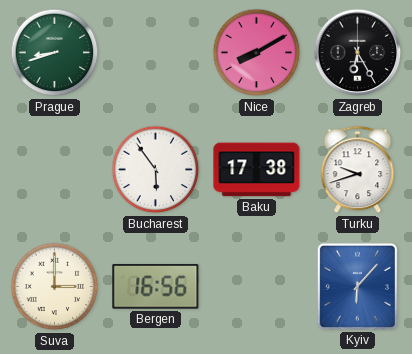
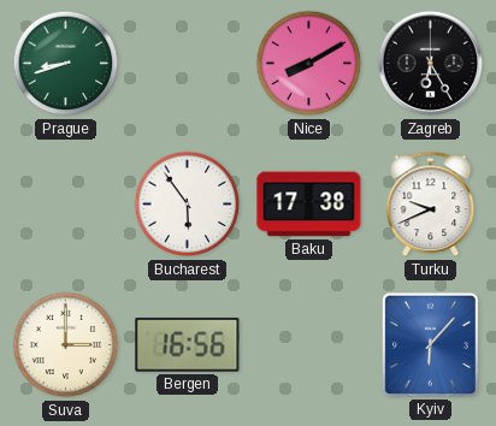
Turku: 9:42 -> 9:41
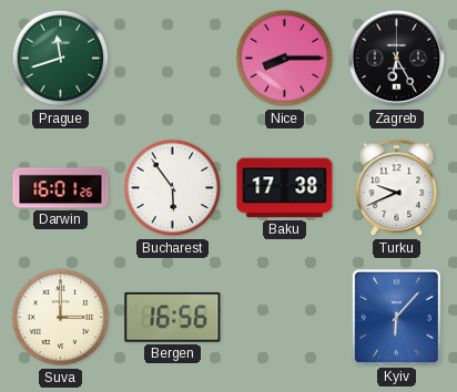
Prague: 8:42 -> 11:42
Nice: 8:10 -> 8:15
Darwin: none -> 16:01
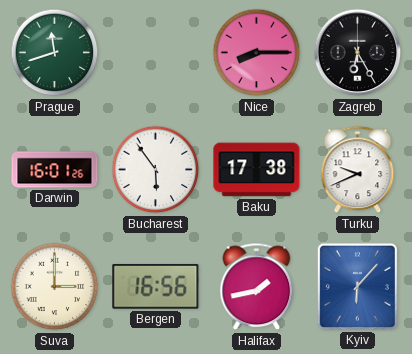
Halifax: none -> 1:43
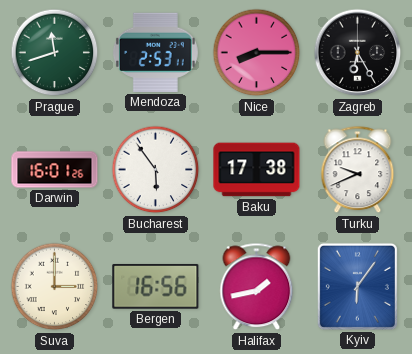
Mendoza: none -> 2:53
Kyiv: 6:07 -> 6:06
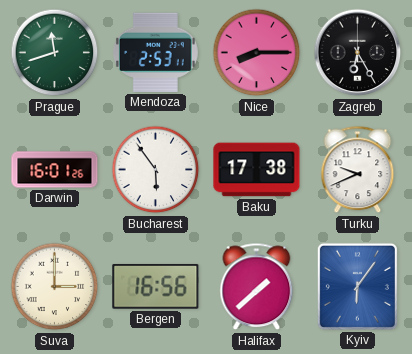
Halifax: 1:43 -> 1:38
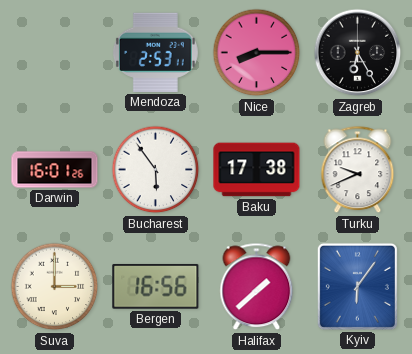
Prague: 11:42 -> none
